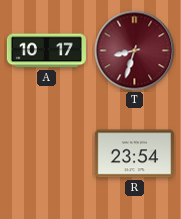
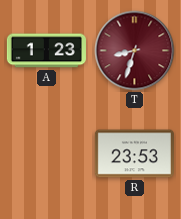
A: 10:17 -> 1:23
R: 23:54 -> 23:53
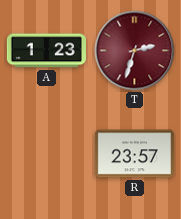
T: 8:33 -> 2:33
R: 23:53 -> 23:57
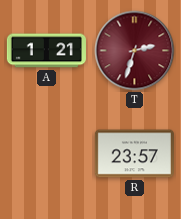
A: 1:23 -> 1:21
